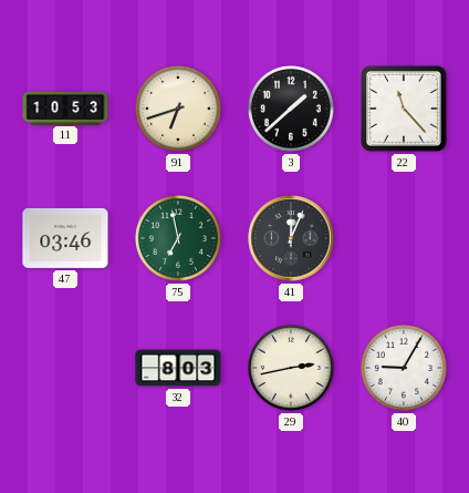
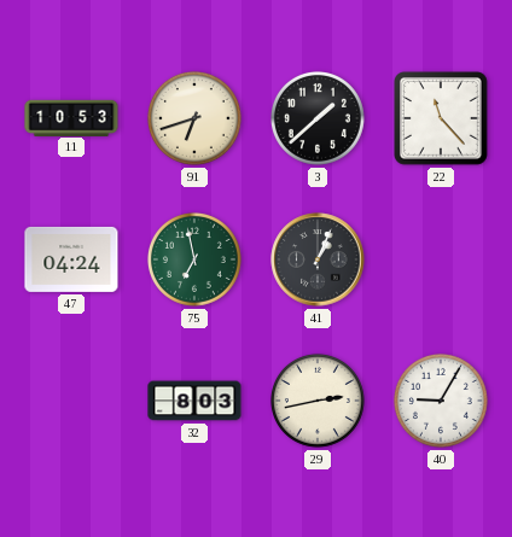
47: 03:46 -> 04:24
41: 12:04 -> 1:04
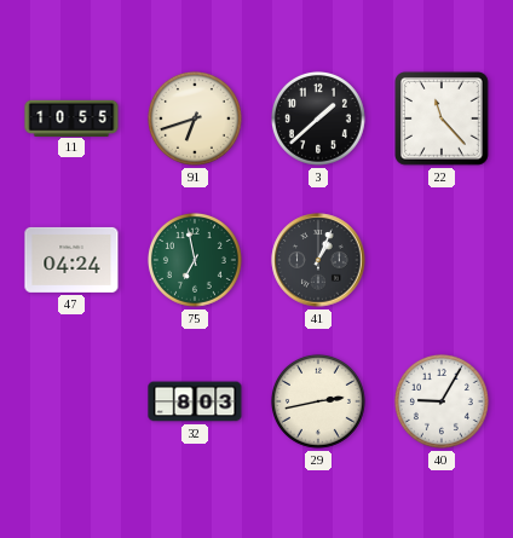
11: 10:53 -> 10:55
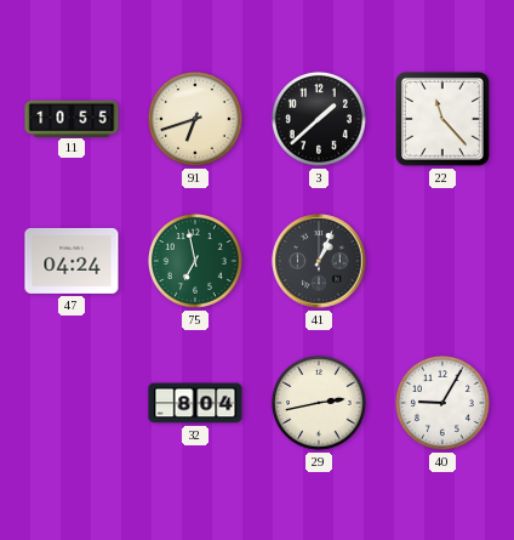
32: 8:03 -> 8:04
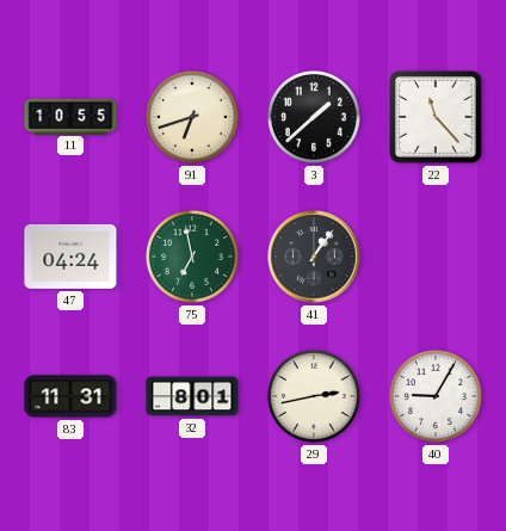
41: 1:04 -> 1:06
83: none -> 11:31
32: 8:04 -> 8:01
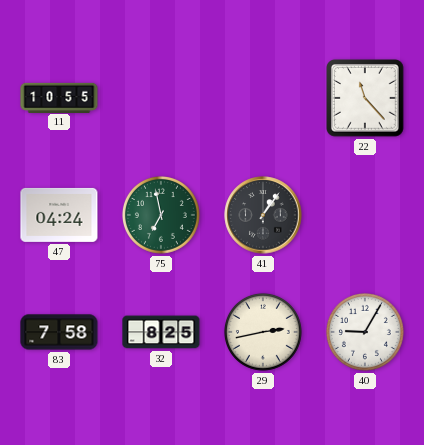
91: 6:42 -> none
3: 1:38 -> none
83: 11:31 -> 7:58
32: 8:01 -> 8:25
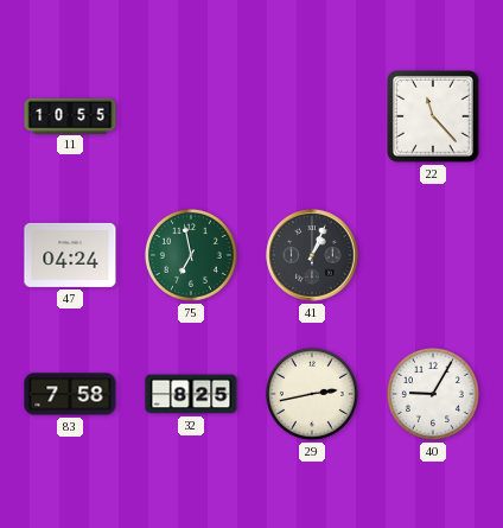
41: 1:06 -> 1:04
